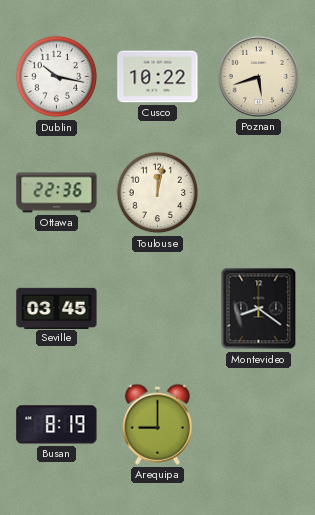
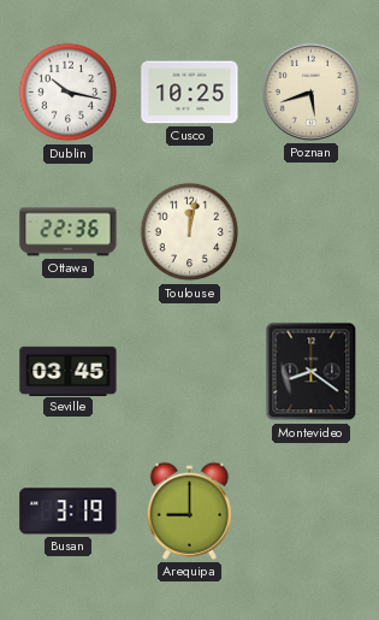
Cusco: 10:22 -> 10:25
Busan: 8:19 -> 3:19
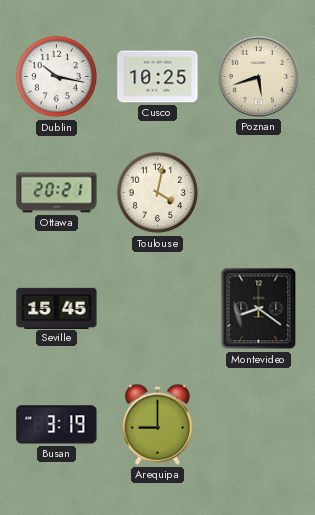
Ottawa: 22:36 -> 20:21
Toulouse: 12:02 -> 4:02
Seville: 03:45 -> 15:45
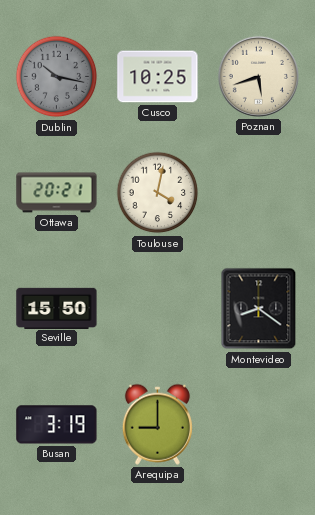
Dublin dial: white -> grey
Seville: 15:45 -> 15:50
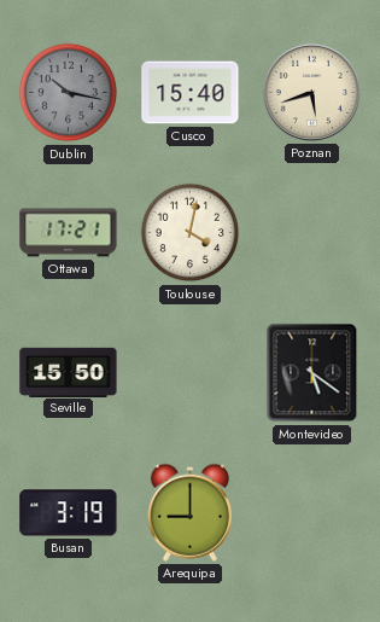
Cusco: 10:25 -> 15:40
Ottawa: 20:21 -> 17:21
Montevideo: 8:21 -> 5:21
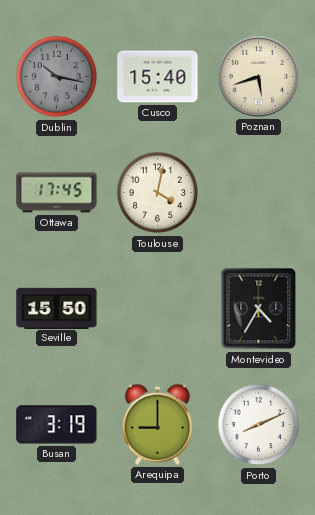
Ottawa: 17:21 -> 17:45
Montevideo: 5:21 -> 4:35
Porto: none -> 8:11
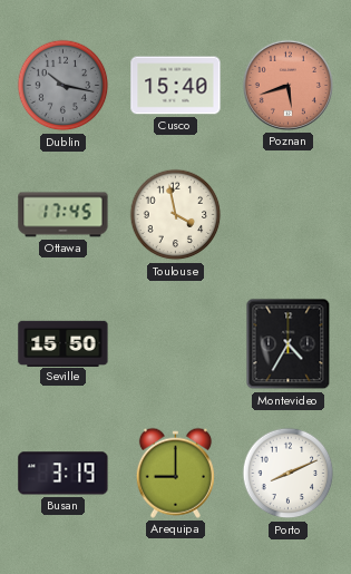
Poznan dial: cream -> salmon
Toulouse: 4:02 -> 3:58
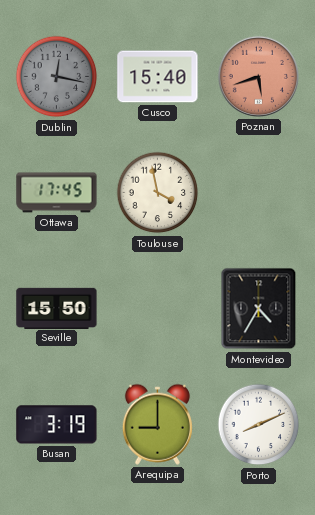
Dublin: 10:17 -> 12:17
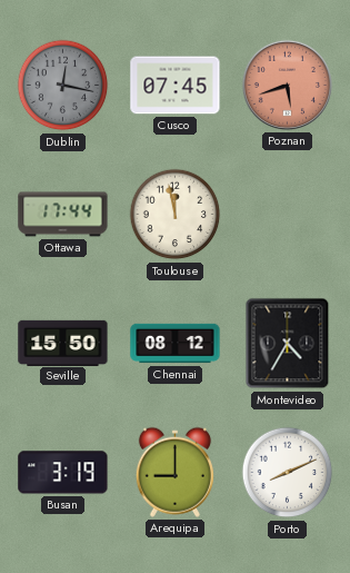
Cusco: 15:40 -> 07:45
Ottawa: 17:45 -> 17:44
Toulouse: 3:58 -> 11:58
Chennai: none -> 08:12
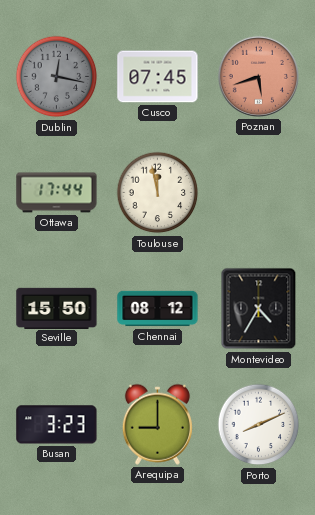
Busan: 3:19 -> 3:23
